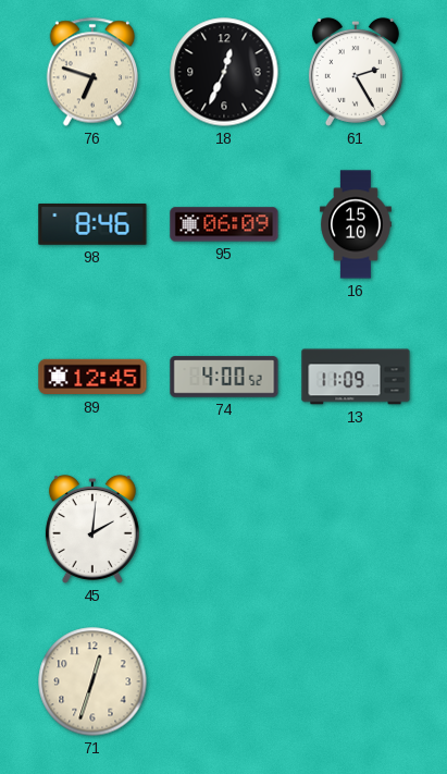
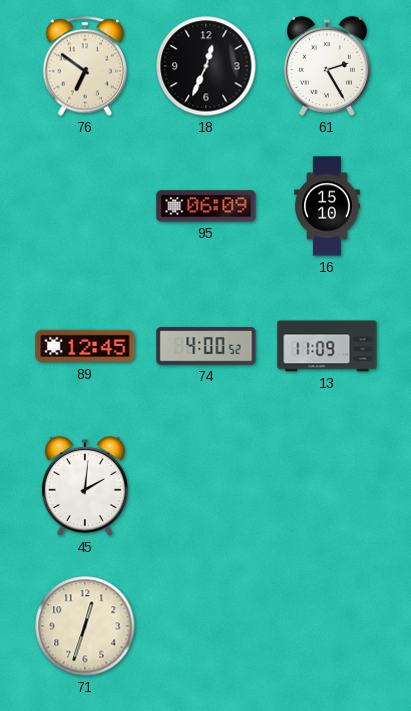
76: 6:48 -> 6:51
98: 8:46 -> none
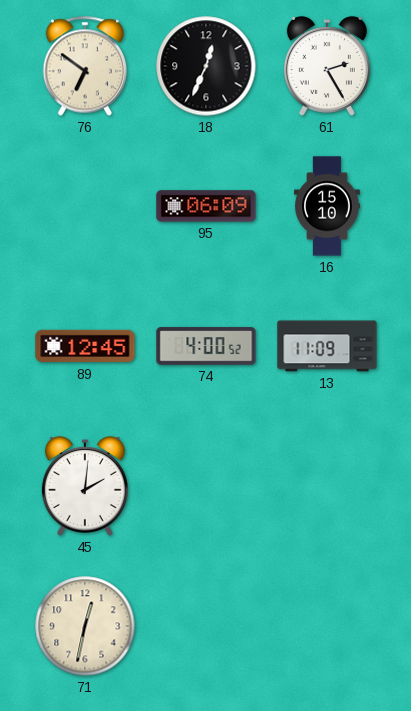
71: 12:33 -> 12:32
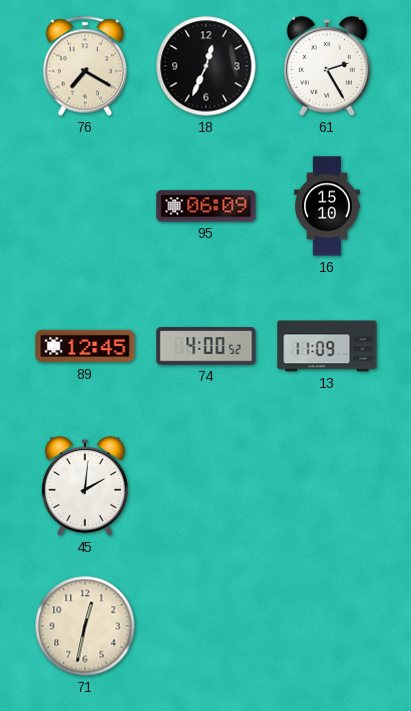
76: 6:51 -> 7:20
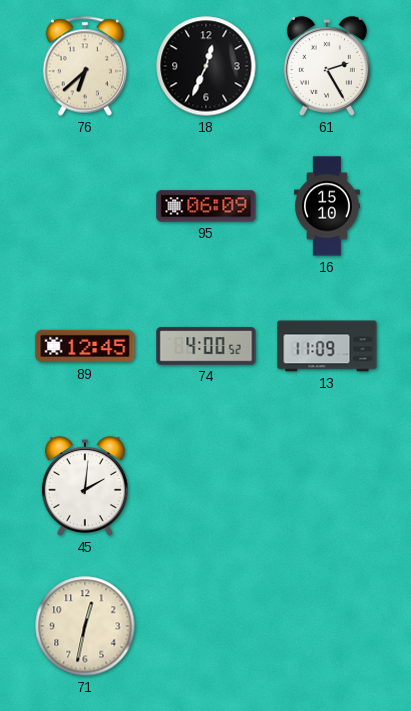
76: 7:20 -> 6:38
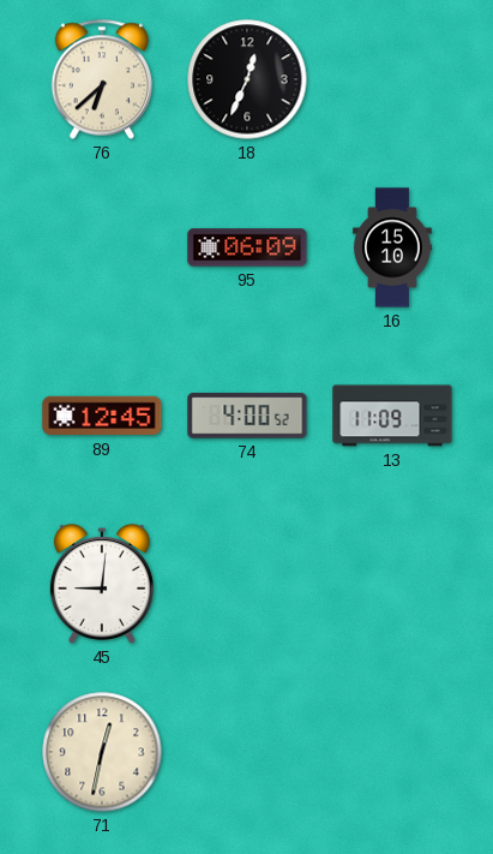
61: 2:25 -> none
45: 2:01 -> 9:01
